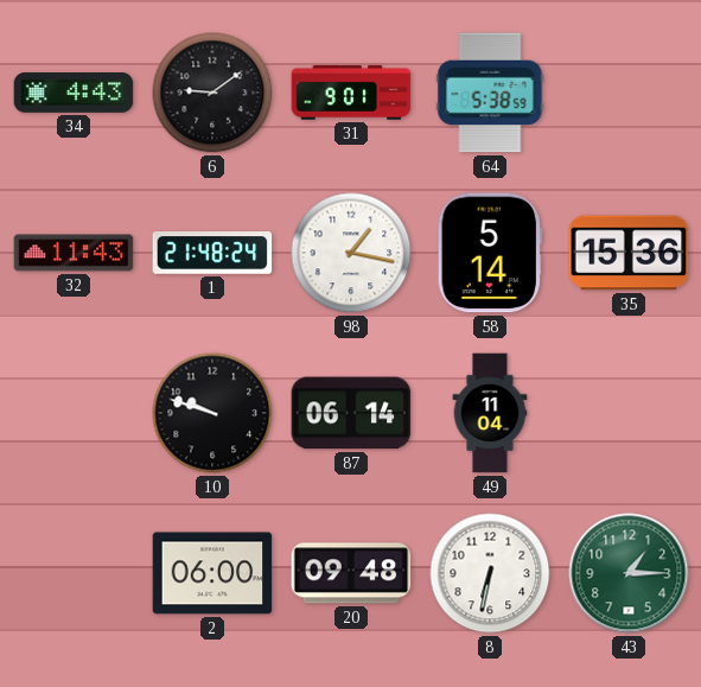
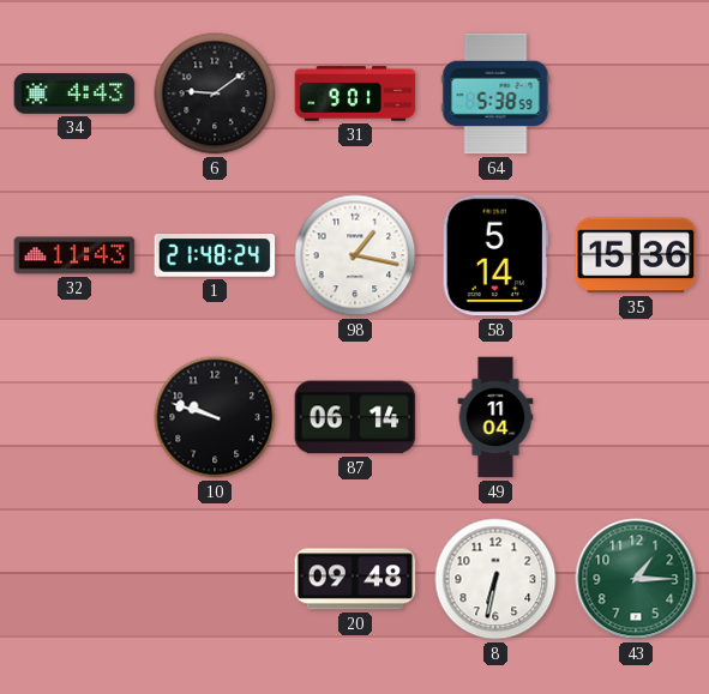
2: 06:00 -> none
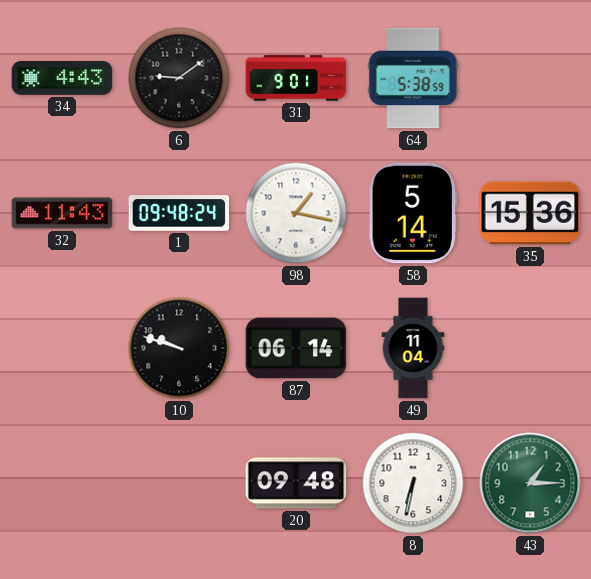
1: 21:48 -> 09:48
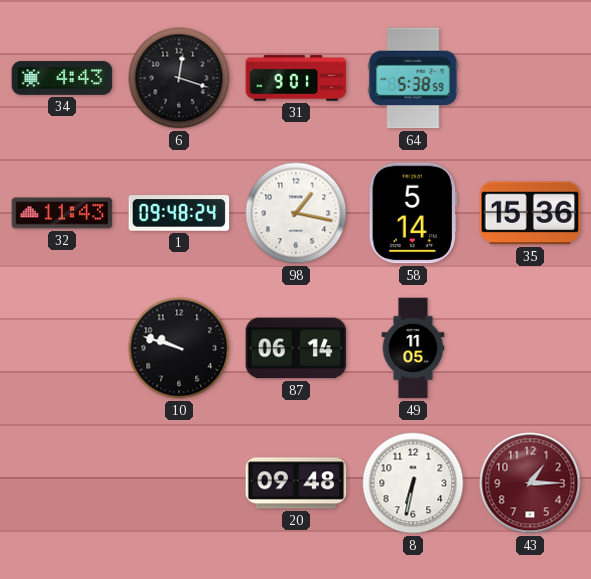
6: 9:09 -> 12:18
49: 11:04 -> 11:05
43 dial: green -> burgundy
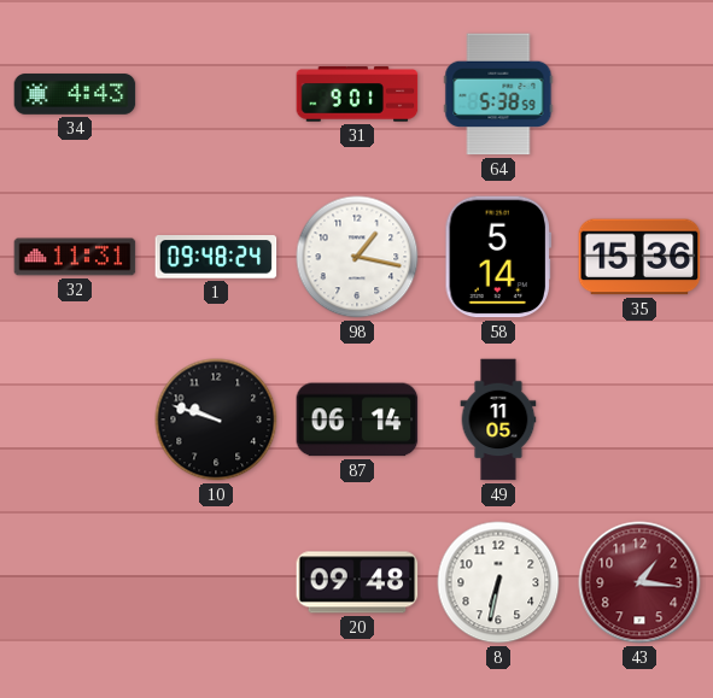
6: 12:18 -> none
32: 11:43 -> 11:31
43: 1:15 -> 1:16
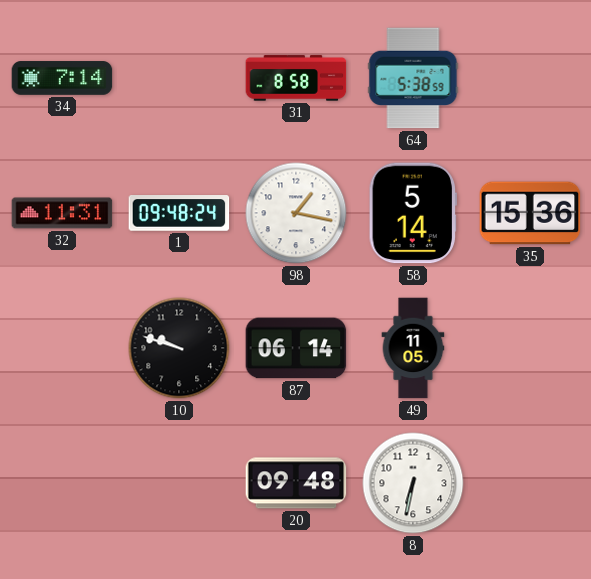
34: 4:43 -> 7:14
31: 9:01 -> 8:58
43: 1:16 -> none
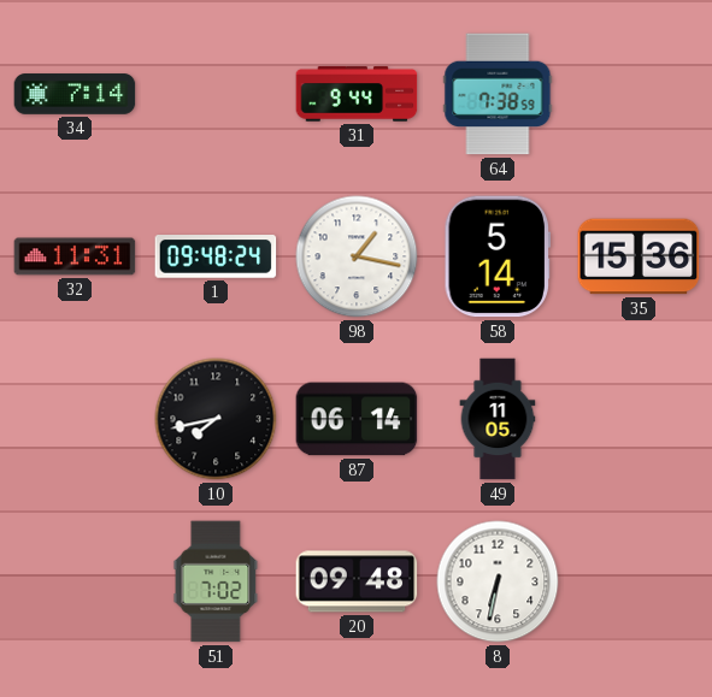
31: 8:58 -> 9:44
64: 5:38 -> 7:38
10: 9:48 -> 7:43
51: none -> 7:02
